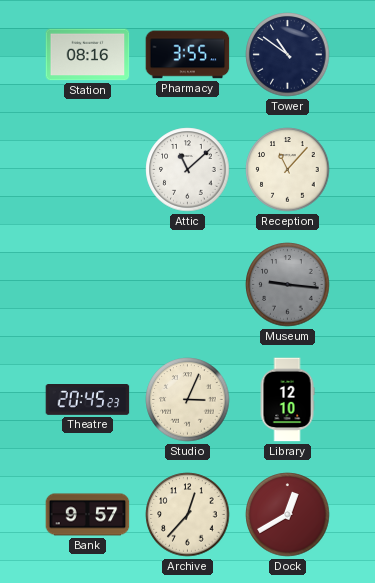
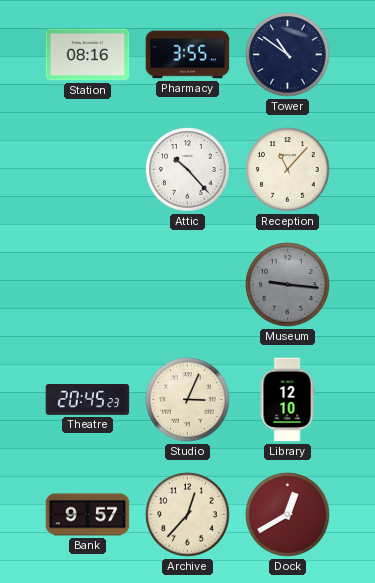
Attic: 11:08 -> 10:23
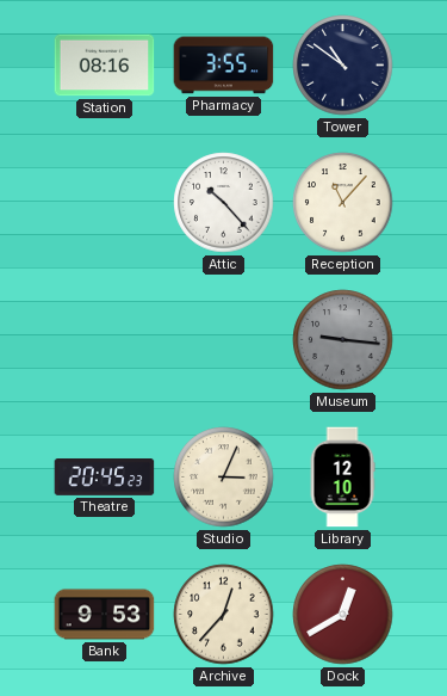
Bank: 9:57 -> 9:53
